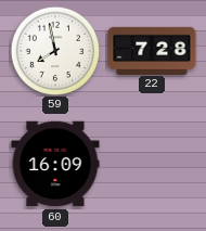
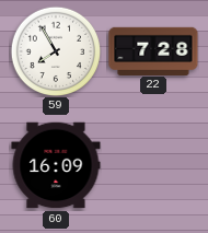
59: 7:58 -> 7:55
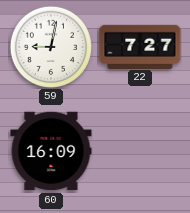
59: 7:55 -> 9:02
22: 7:28 -> 7:27
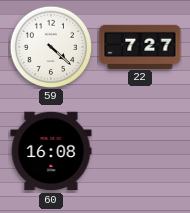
59: 9:02 -> 4:22
60: 16:09 -> 16:08
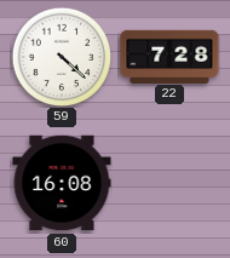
22: 7:27 -> 7:28
